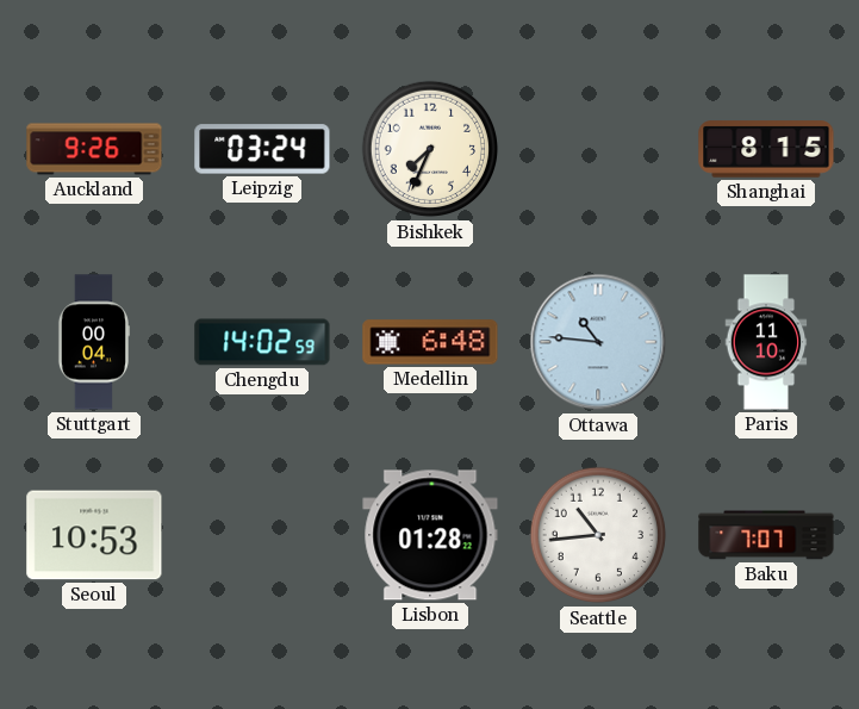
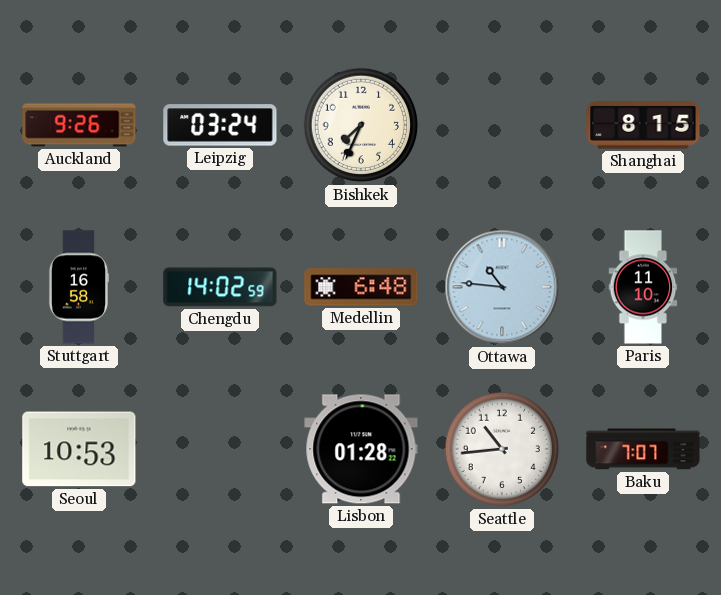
Stuttgart: 00:04 -> 16:58
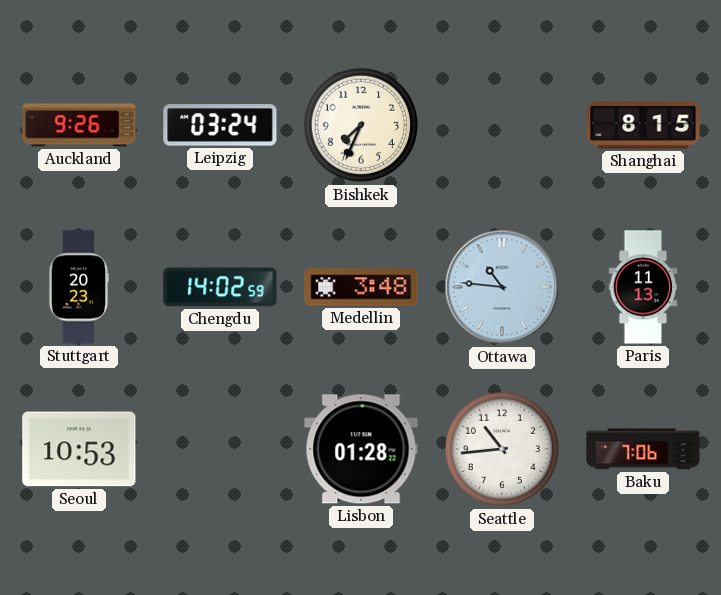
Stuttgart: 16:58 -> 20:23
Medellin: 6:48 -> 3:48
Paris: 11:10 -> 11:13
Baku: 7:07 -> 7:06
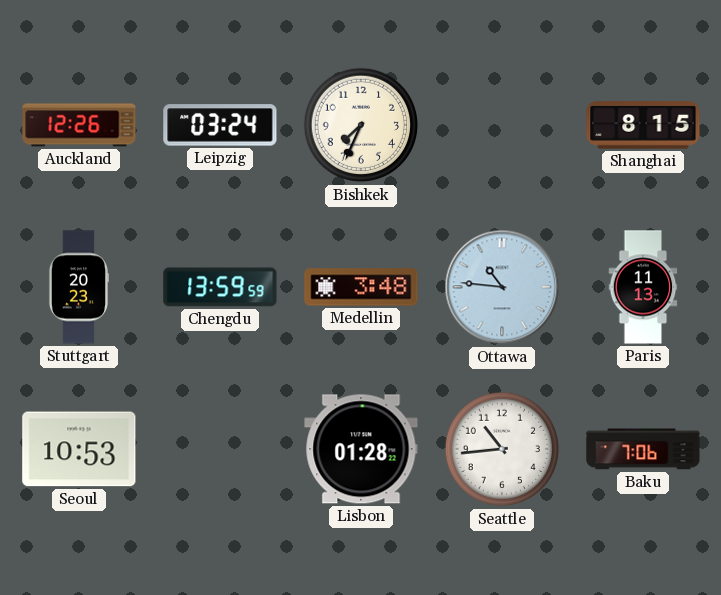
Auckland: 9:26 -> 12:26
Chengdu: 14:02 -> 13:59
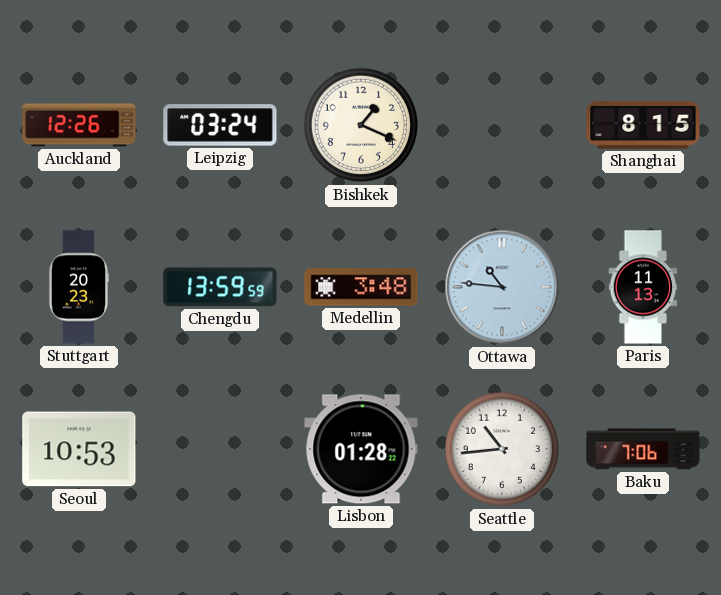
Bishkek: 7:34 -> 1:19
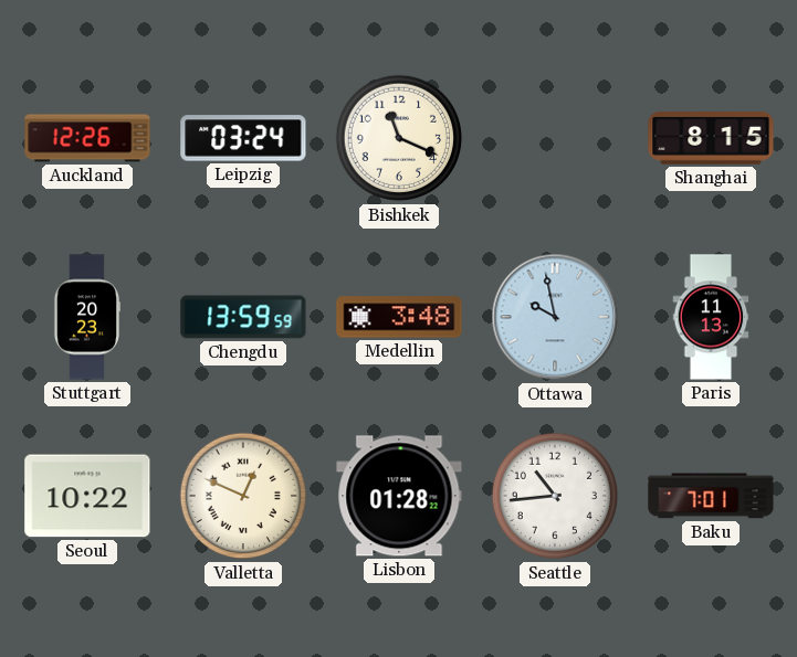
Bishkek: 1:19 -> 11:19
Ottawa: 10:46 -> 9:58
Seoul: 10:53 -> 10:22
Valletta: none -> 12:49
Baku: 7:06 -> 7:01
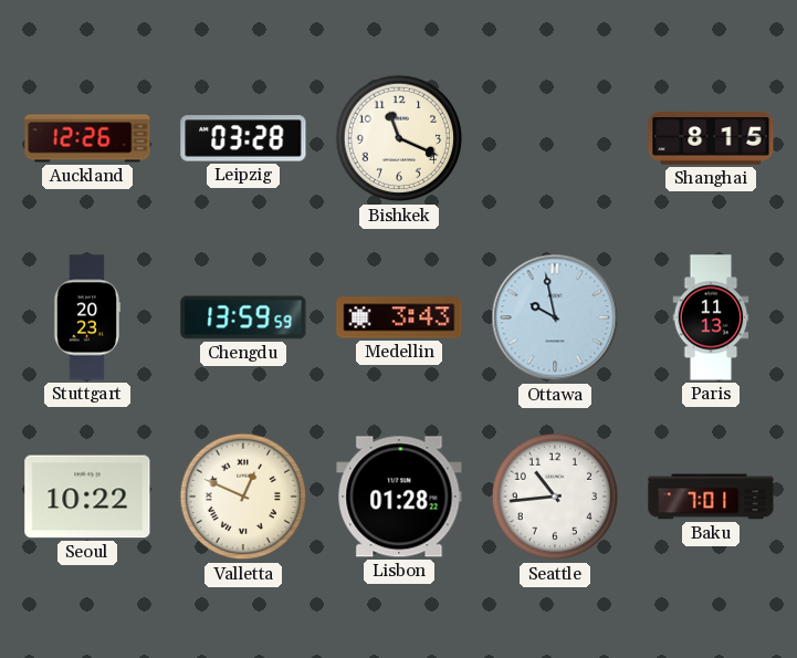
Leipzig: 03:24 -> 03:28
Medellin: 3:48 -> 3:43
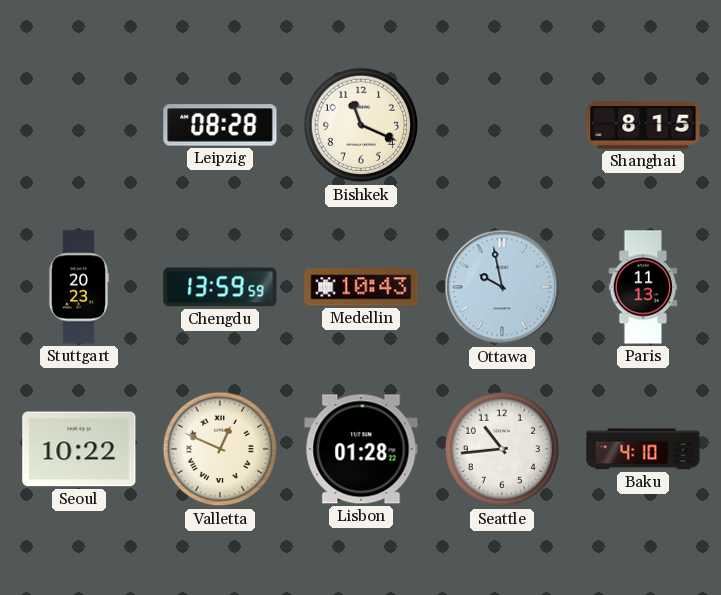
Auckland: 12:26 -> none
Leipzig: 03:28 -> 08:28
Medellin: 3:43 -> 10:43
Baku: 7:01 -> 4:10
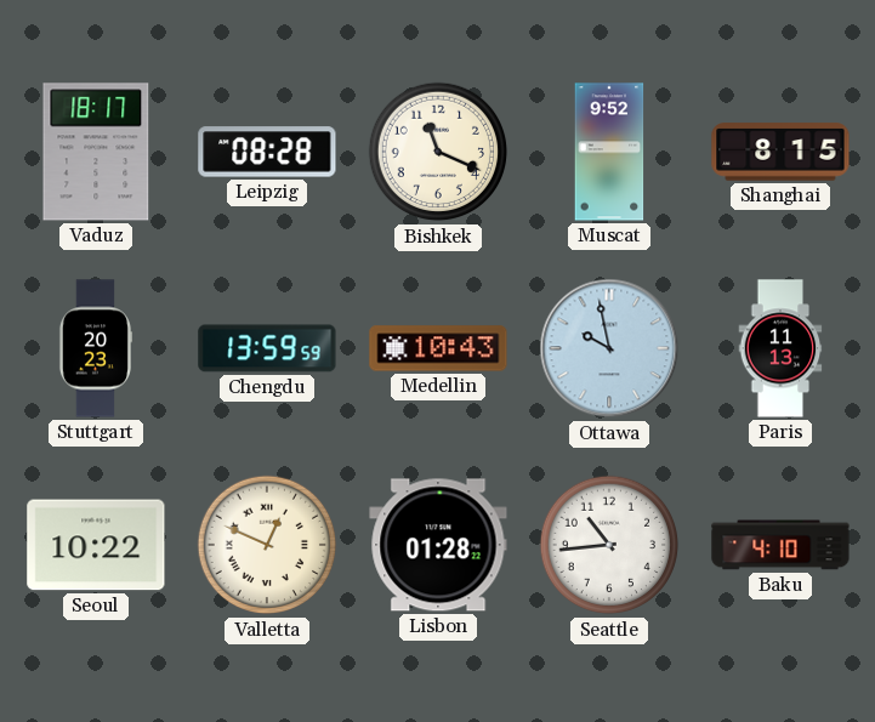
Vaduz: none -> 18:17
Muscat: none -> 9:52
